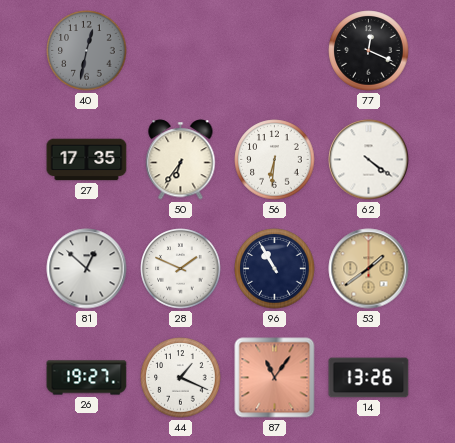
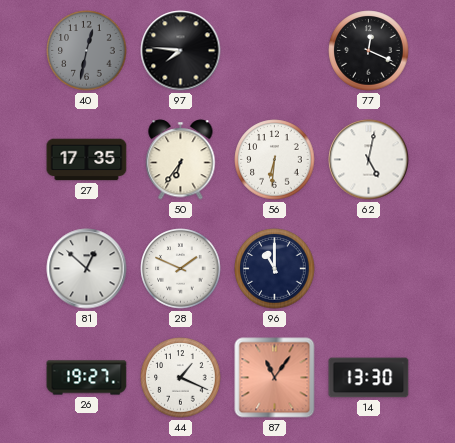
97: none -> 7:46
62: 4:21 -> 5:02
96: 10:55 -> 11:00
53: 1:39 -> none
14: 13:26 -> 13:30
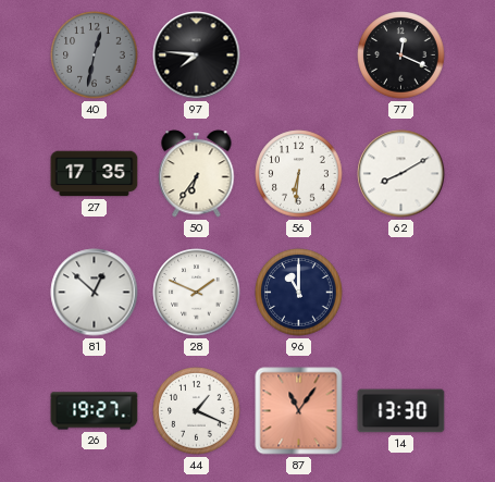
62: 5:02 -> 8:10
